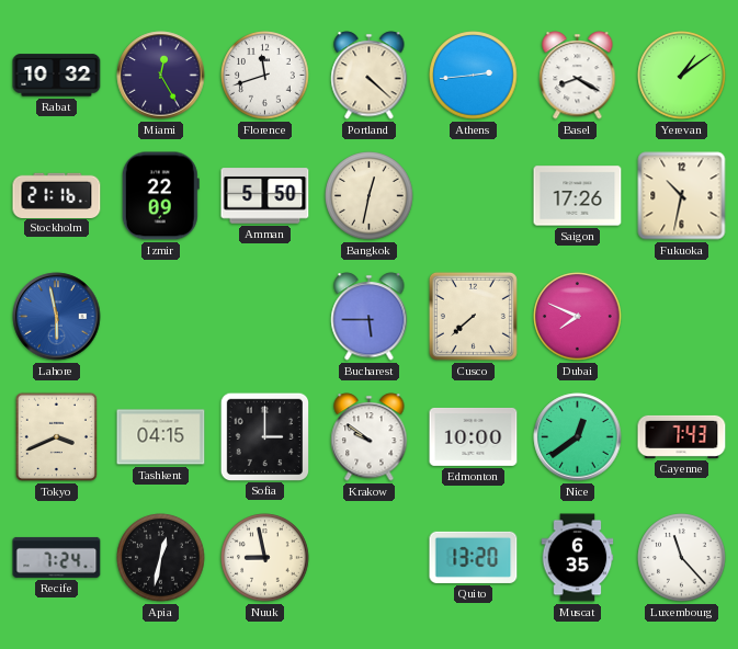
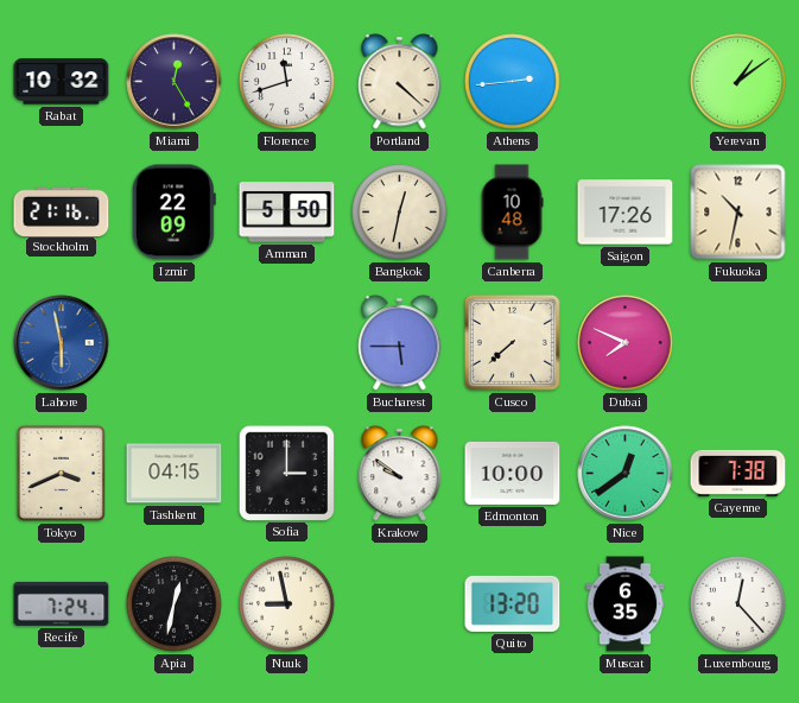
Basel: 8:20 -> none
Canberra: none -> 10:48
Cayenne: 7:43 -> 7:38
Luxembourg: 11:23 -> 12:23
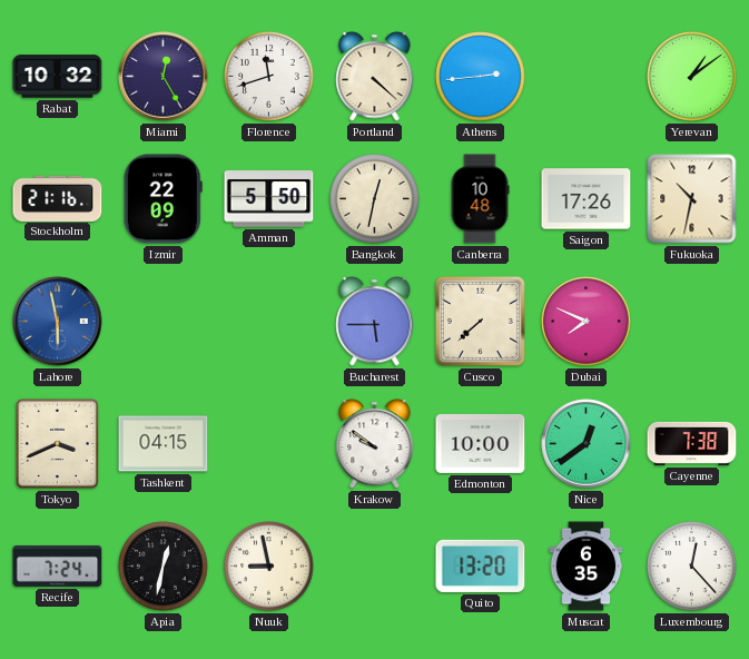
Sofia: 3:00 -> none
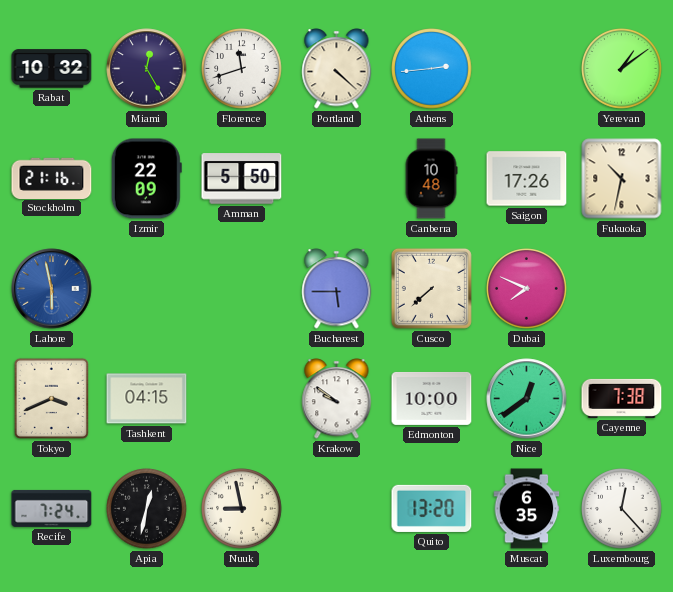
Bangkok: 12:32 -> none
